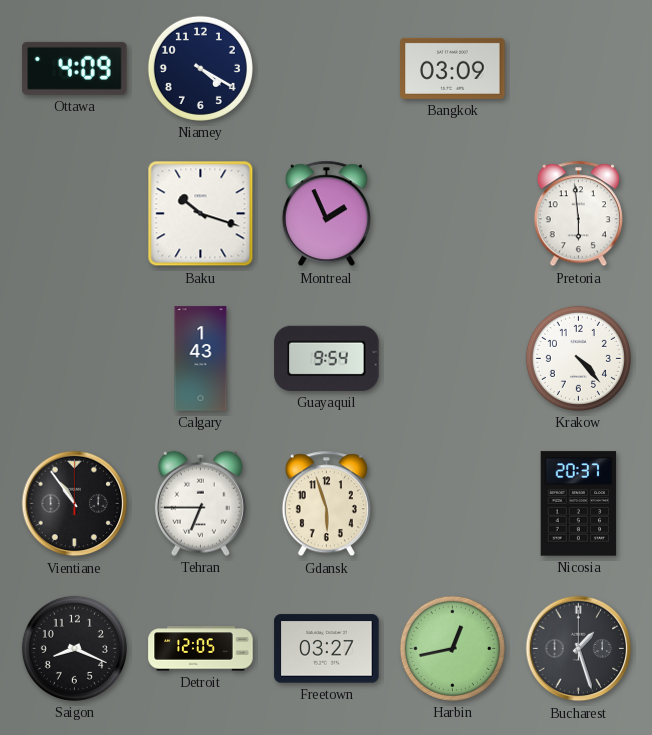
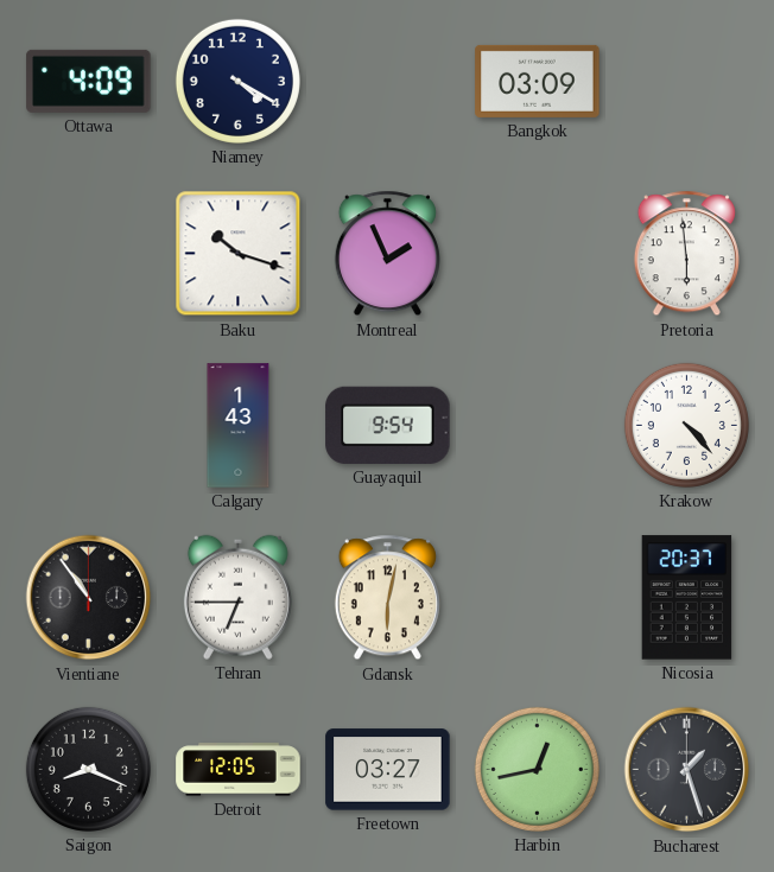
Gdansk: 5:57 -> 6:02
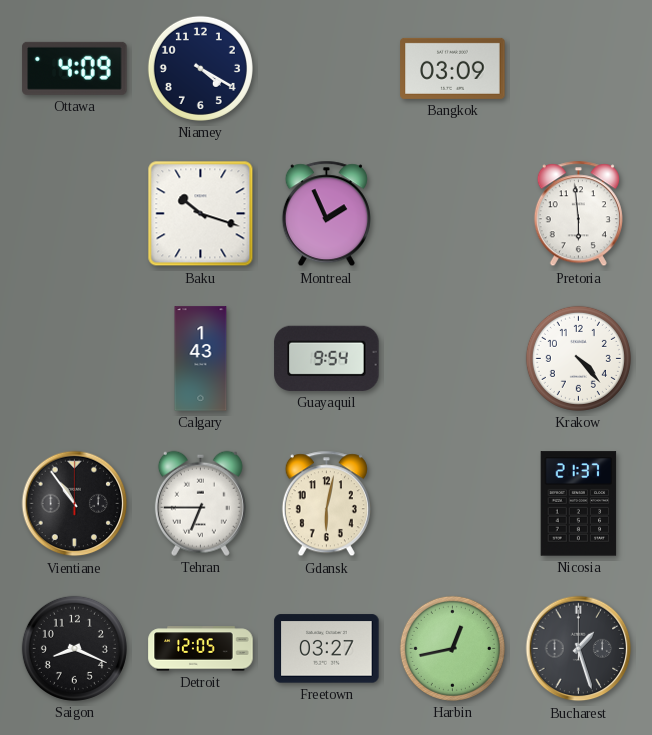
Nicosia: 20:37 -> 21:37
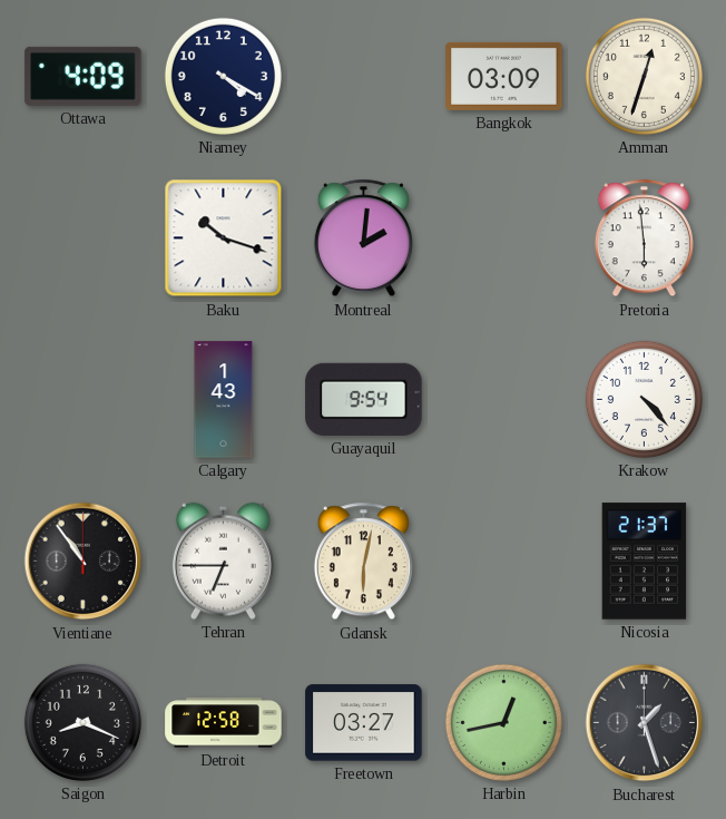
Amman: none -> 12:33
Montreal: 1:56 -> 2:01
Detroit: 12:05 -> 12:58
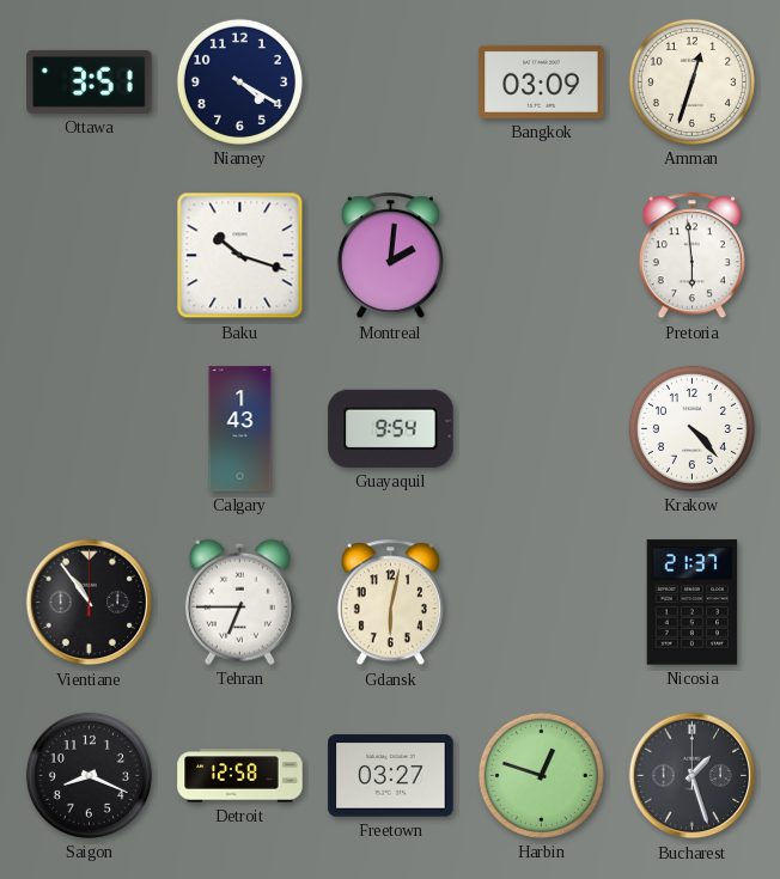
Ottawa: 4:09 -> 3:51
Harbin: 12:43 -> 12:48
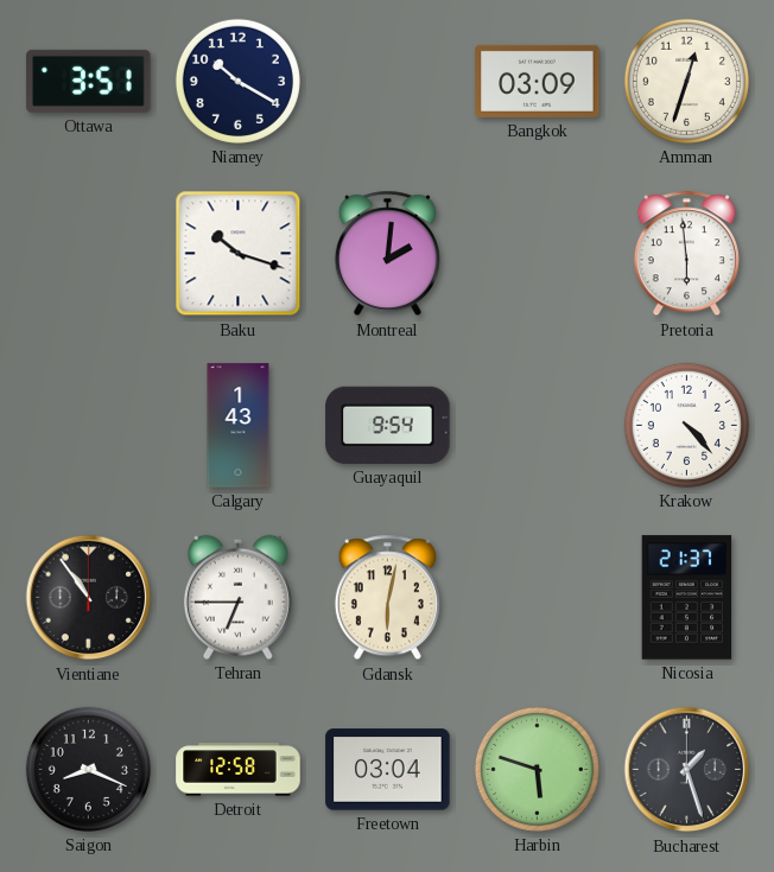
Niamey: 4:20 -> 10:20
Freetown: 03:27 -> 03:04
Harbin: 12:48 -> 5:48
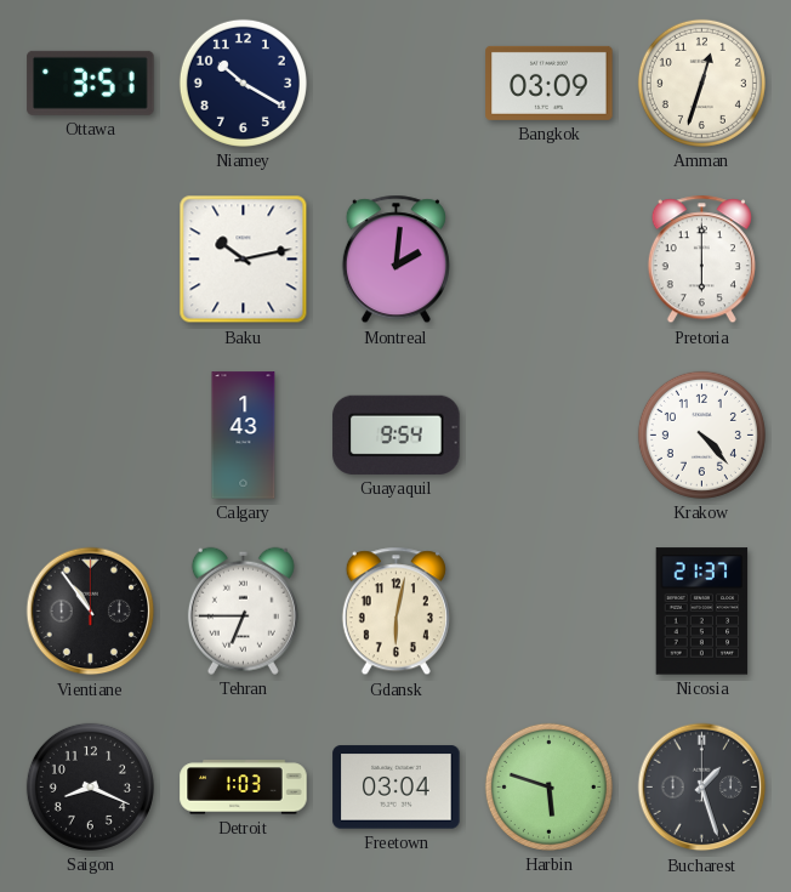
Baku: 10:18 -> 10:13
Pretoria: 5:59 -> 6:00
Detroit: 12:58 -> 1:03
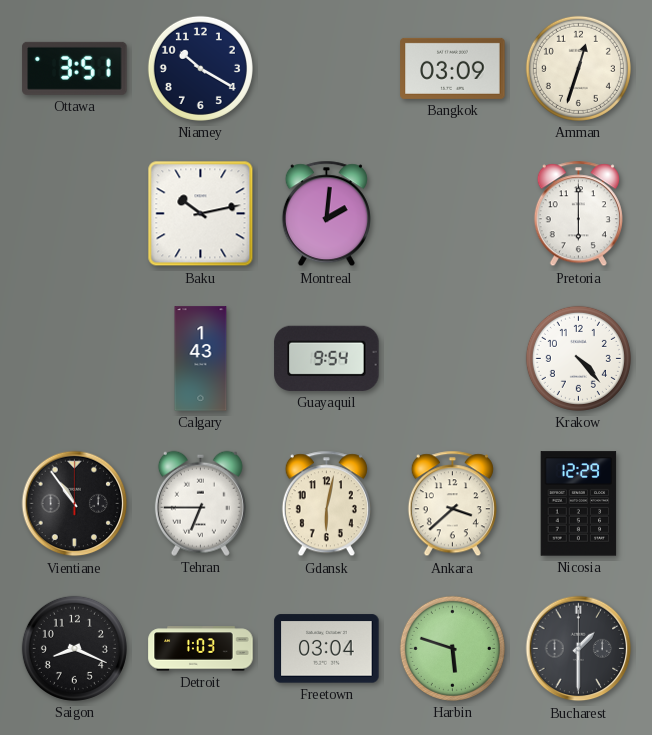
Ankara: none -> 3:38
Nicosia: 21:37 -> 12:29
Bucharest: 1:27 -> 1:30
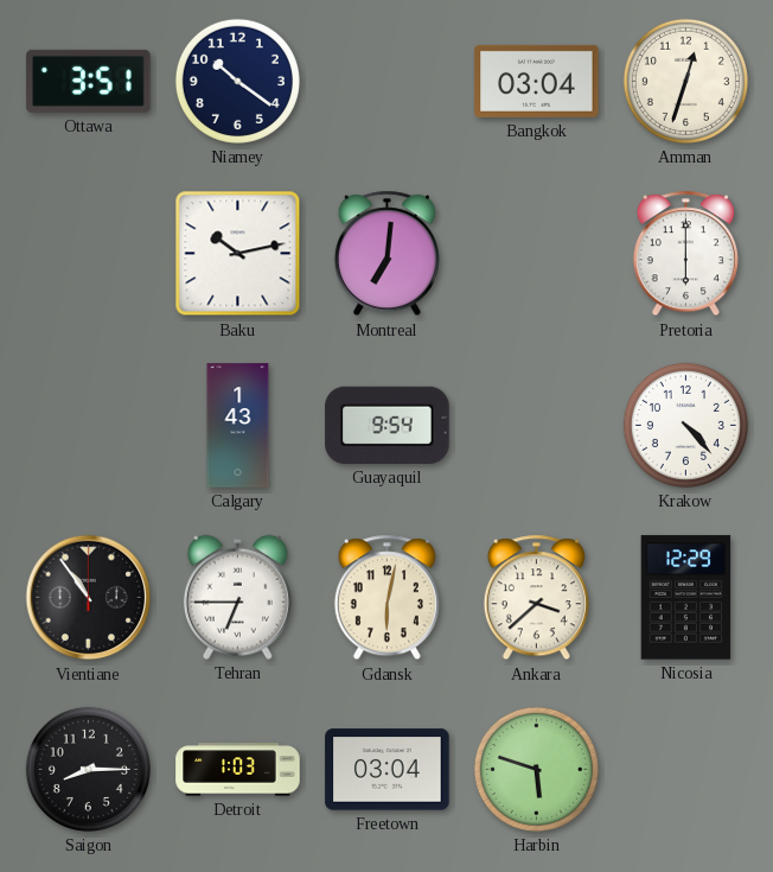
Niamey: 10:20 -> 10:21
Bangkok: 03:09 -> 03:04
Montreal: 2:01 -> 7:01
Saigon: 8:19 -> 8:15
Bucharest: 1:30 -> none
